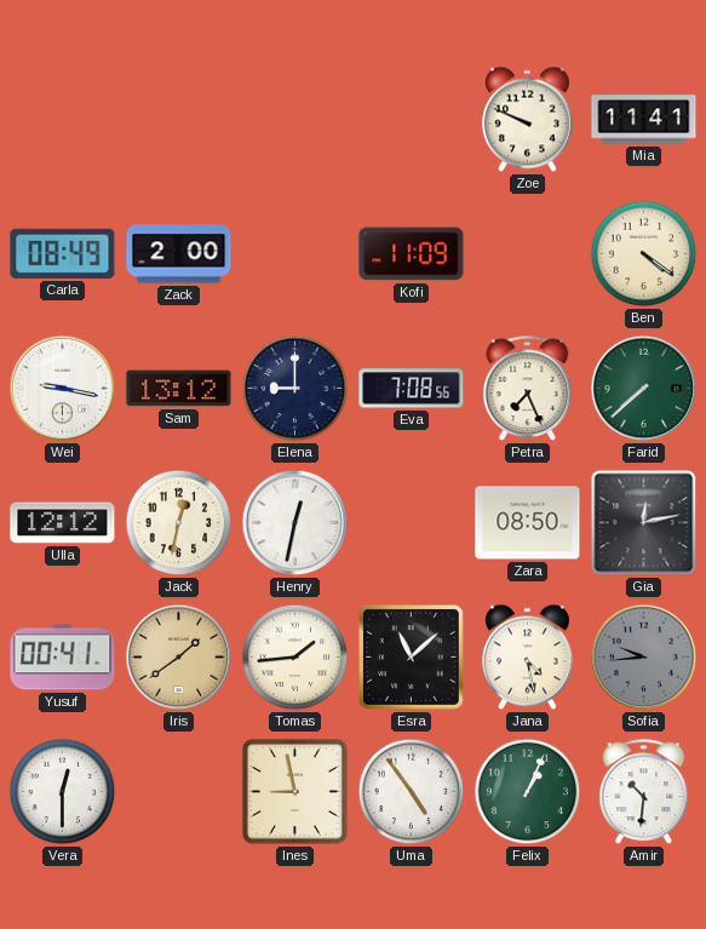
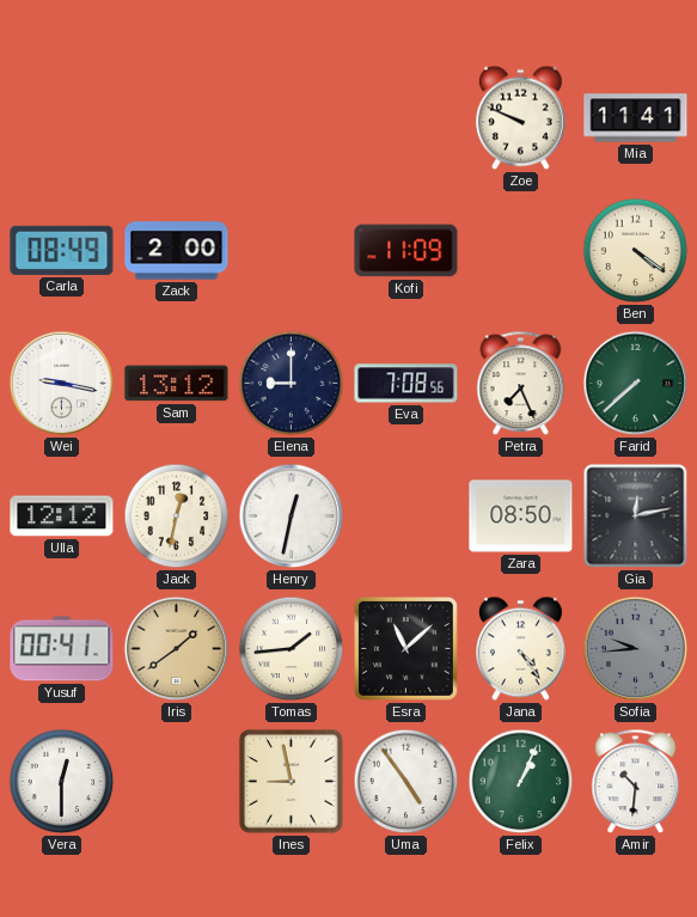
Jana: 4:28 -> 4:24
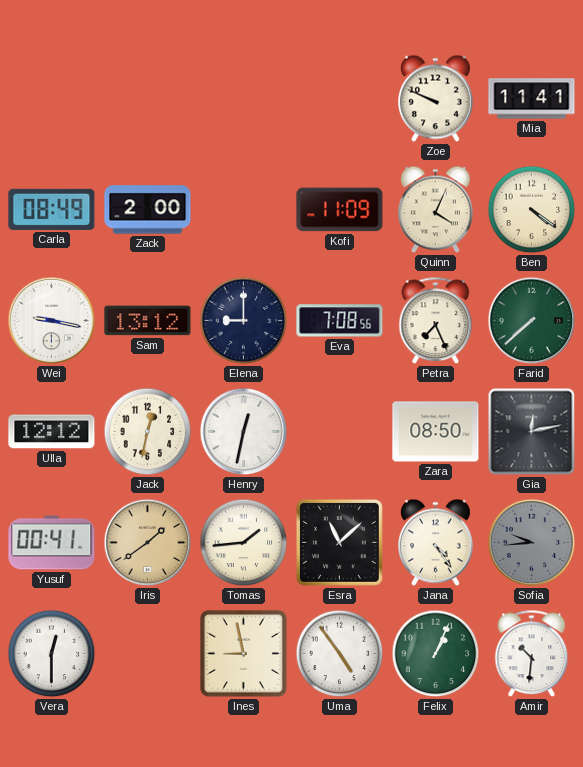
Quinn: none -> 4:04
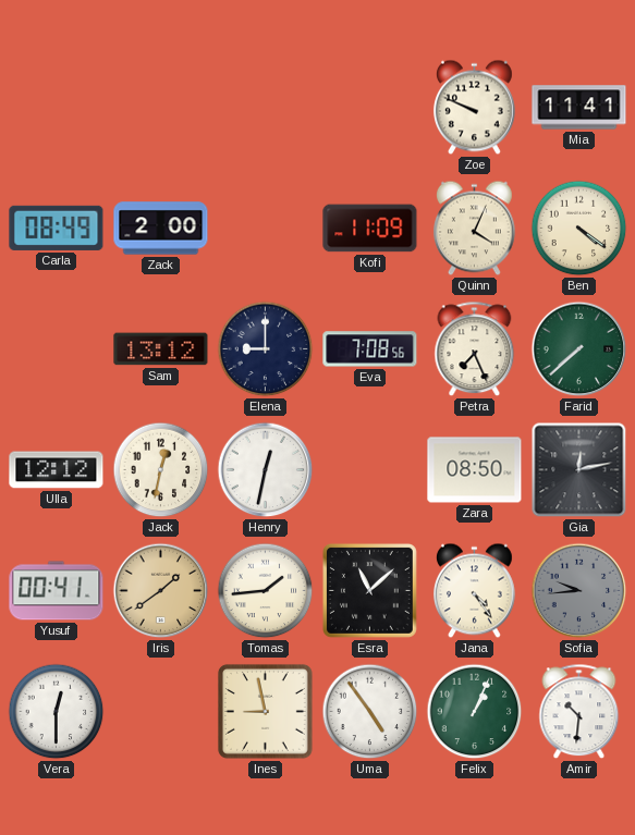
Wei: 9:17 -> none
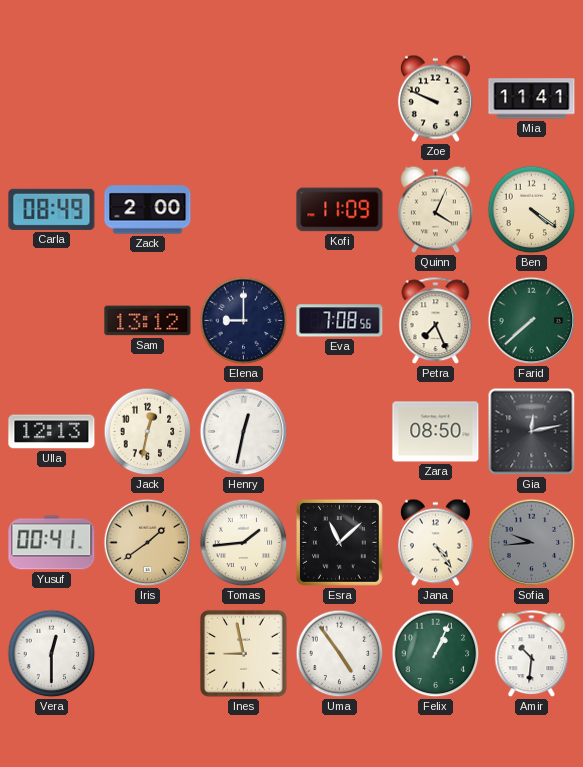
Ulla: 12:12 -> 12:13
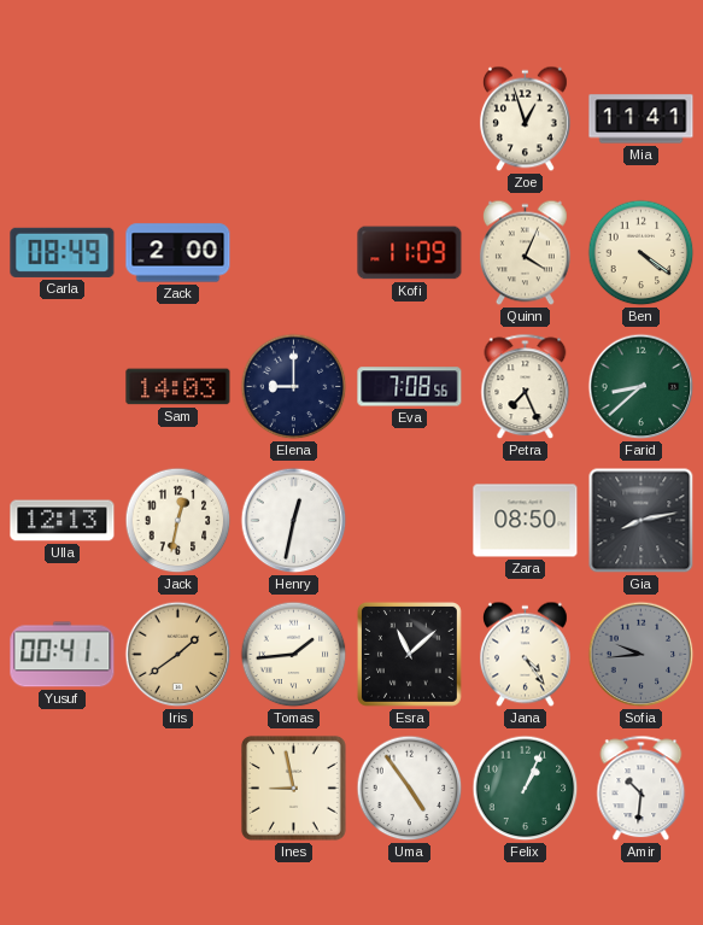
Zoe: 9:49 -> 12:57
Sam: 13:12 -> 14:03
Farid: 7:38 -> 8:38
Gia: 12:13 -> 8:13
Vera: 12:30 -> none
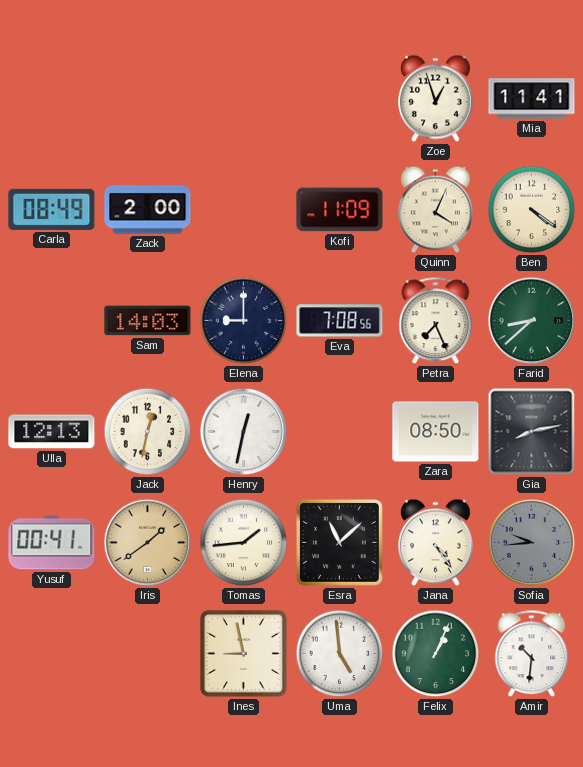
Uma: 4:54 -> 4:59
